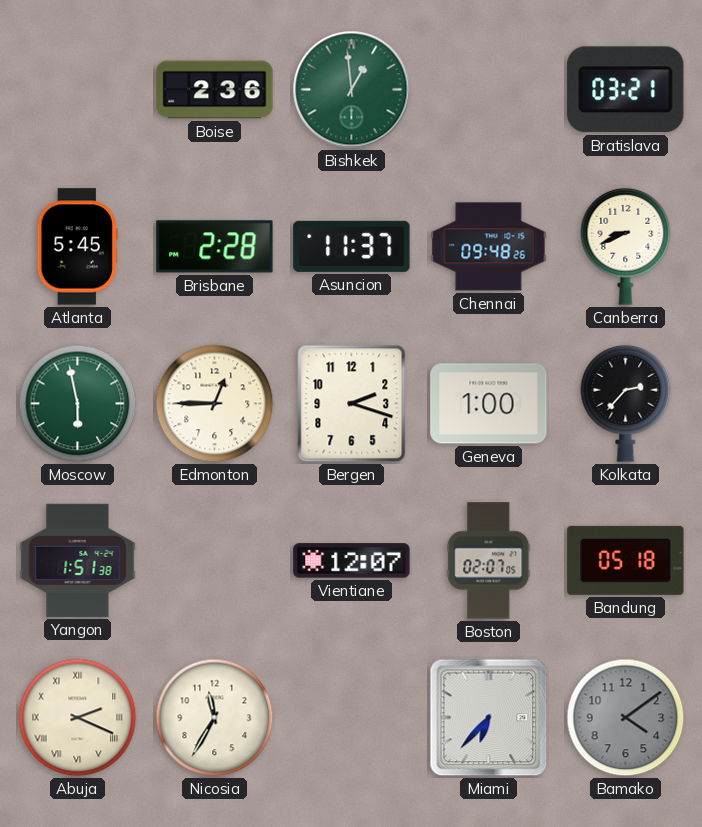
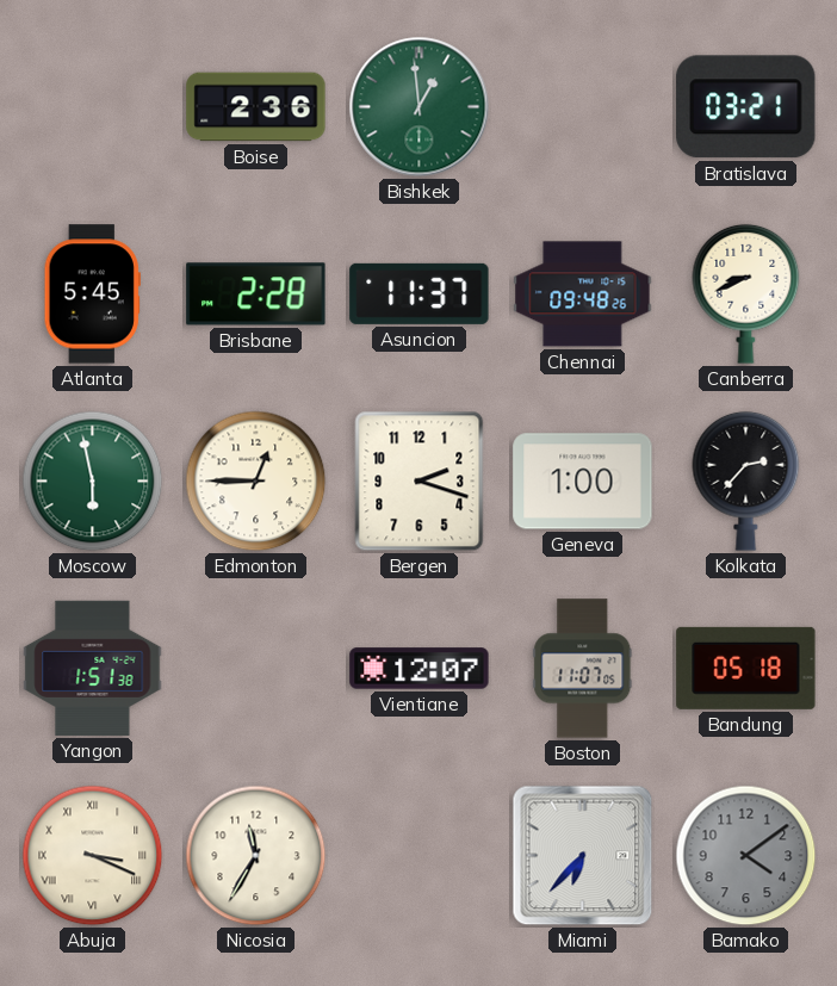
Boston: 02:07 -> 11:07
Abuja: 2:19 -> 3:19
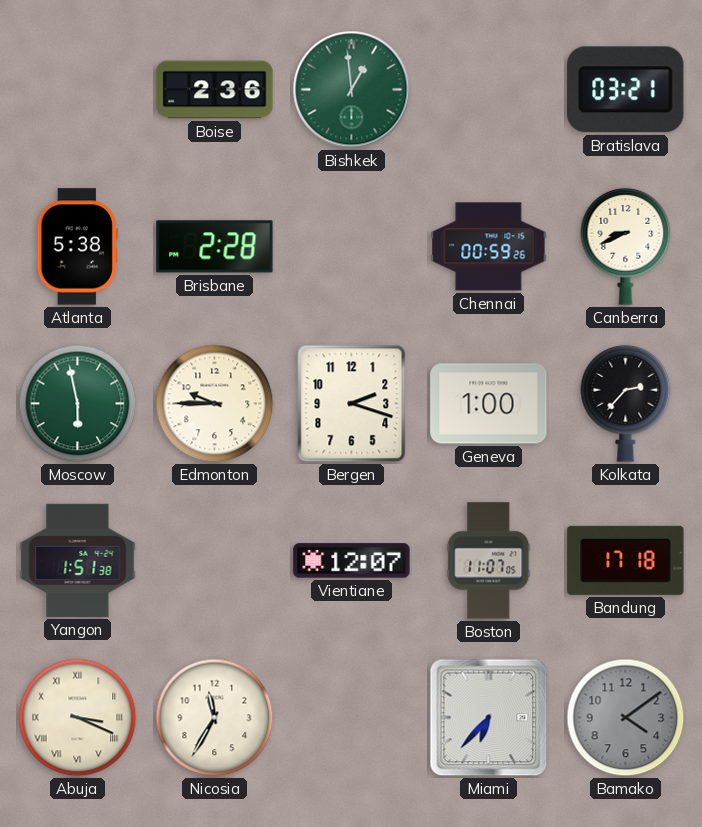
Atlanta: 5:45 -> 5:38
Asuncion: 11:37 -> none
Chennai: 09:48 -> 00:59
Edmonton: 12:45 -> 9:45
Bandung: 05:18 -> 17:18
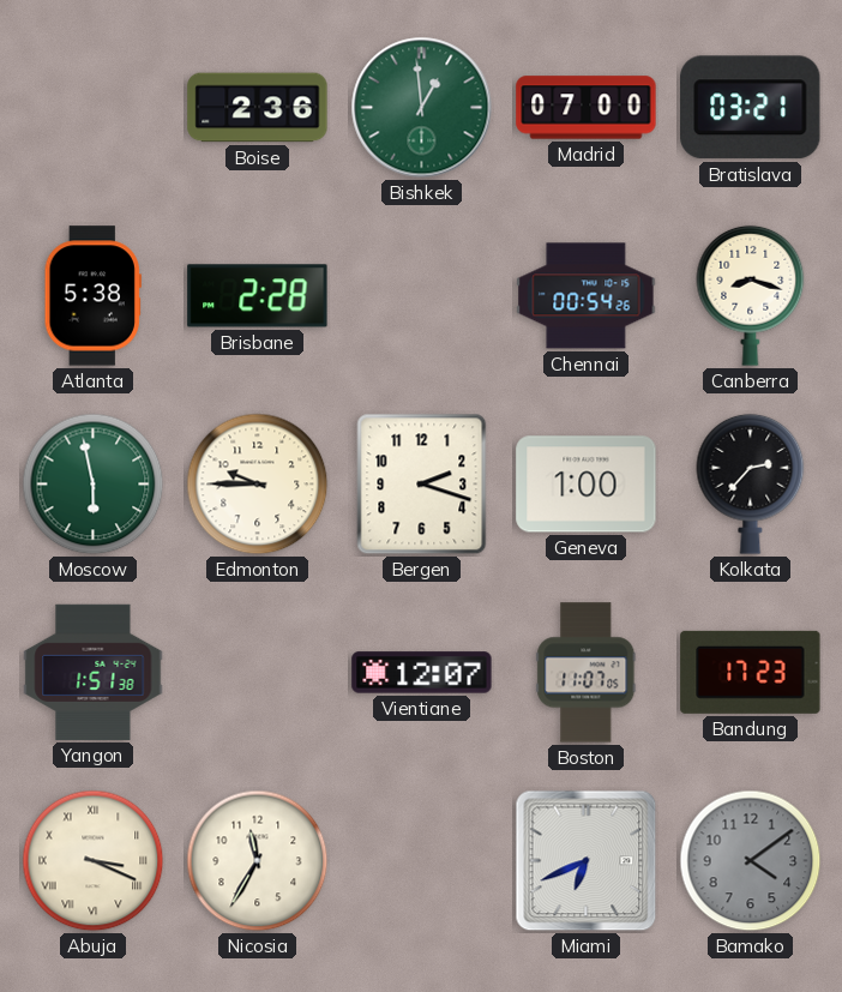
Madrid: none -> 07:00
Chennai: 00:59 -> 00:54
Canberra: 8:41 -> 8:18
Bandung: 17:18 -> 17:23
Miami: 6:37 -> 6:41
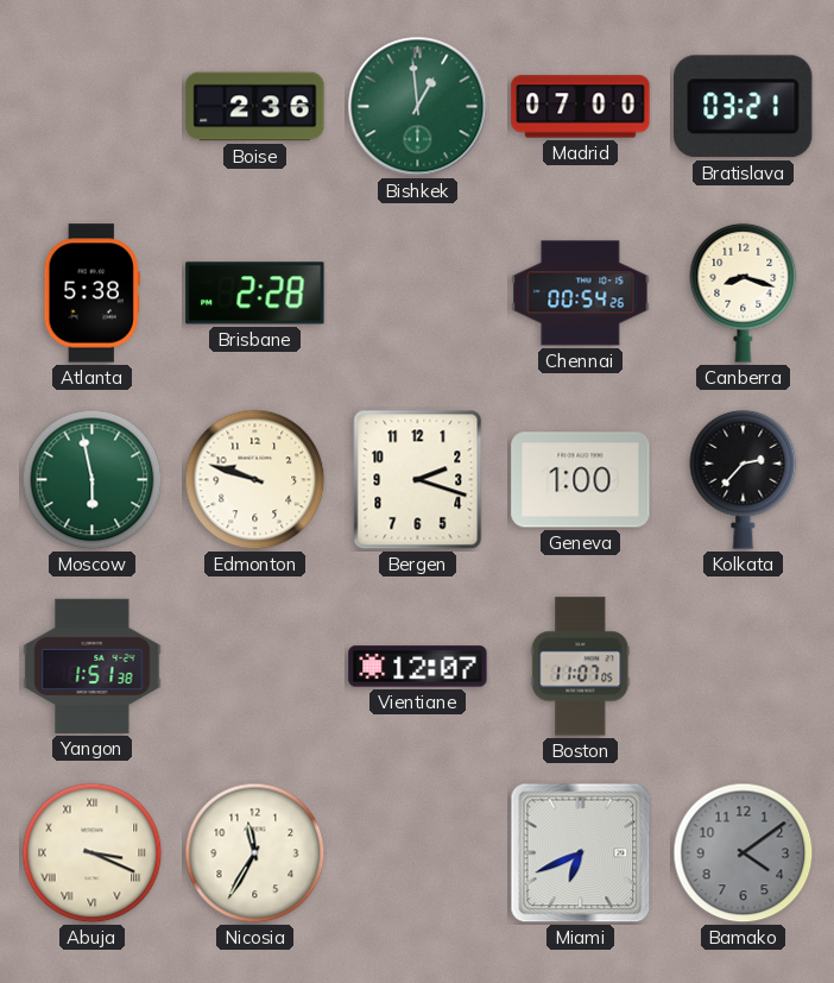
Edmonton: 9:45 -> 9:48
Bandung: 17:23 -> none
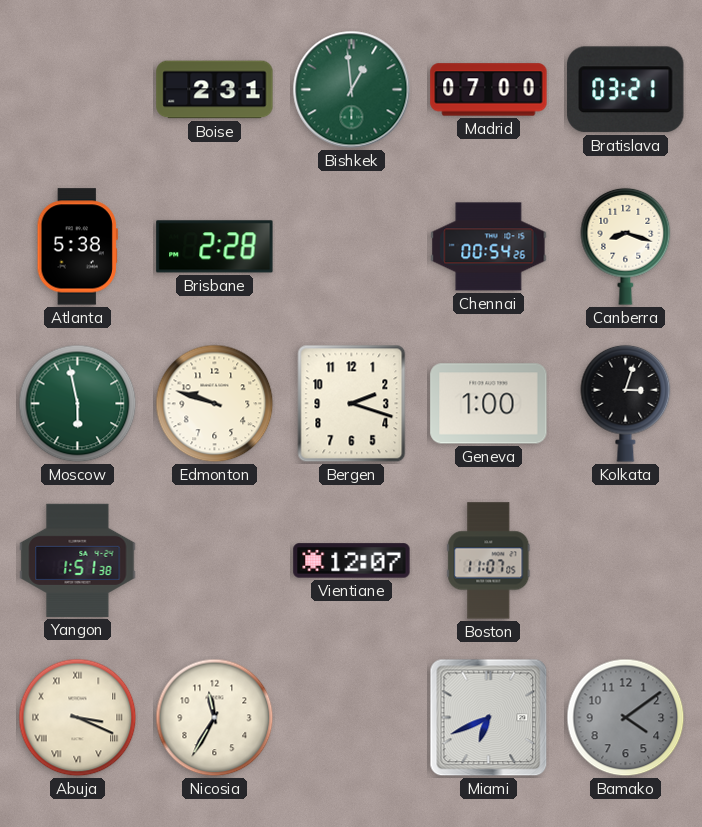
Boise: 2:36 -> 2:31
Kolkata: 2:37 -> 3:03
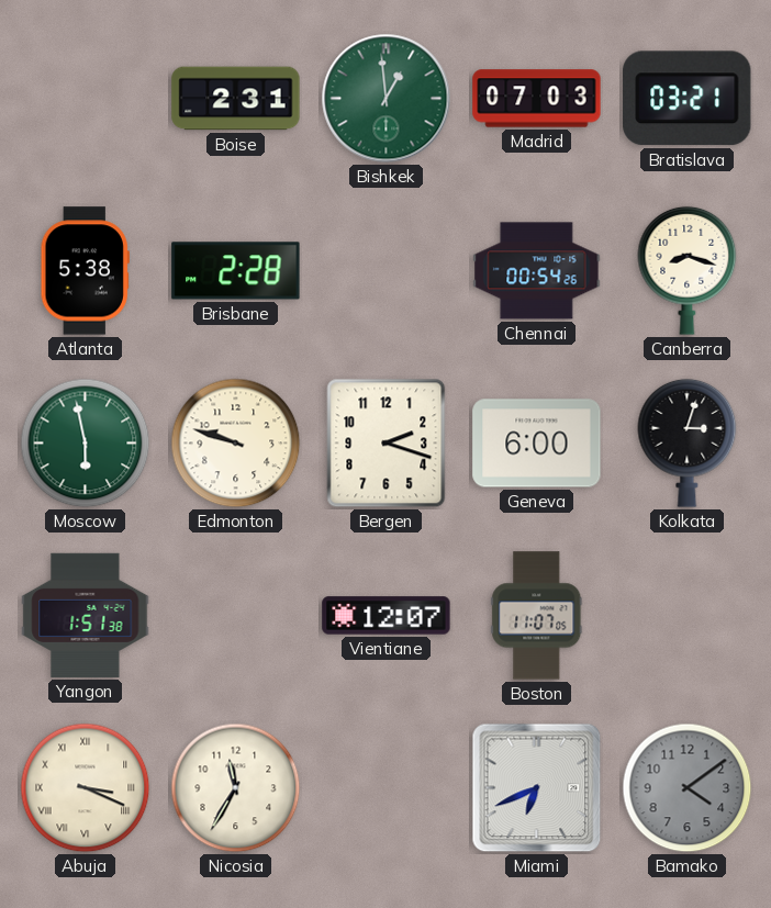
Madrid: 07:00 -> 07:03
Geneva: 1:00 -> 6:00
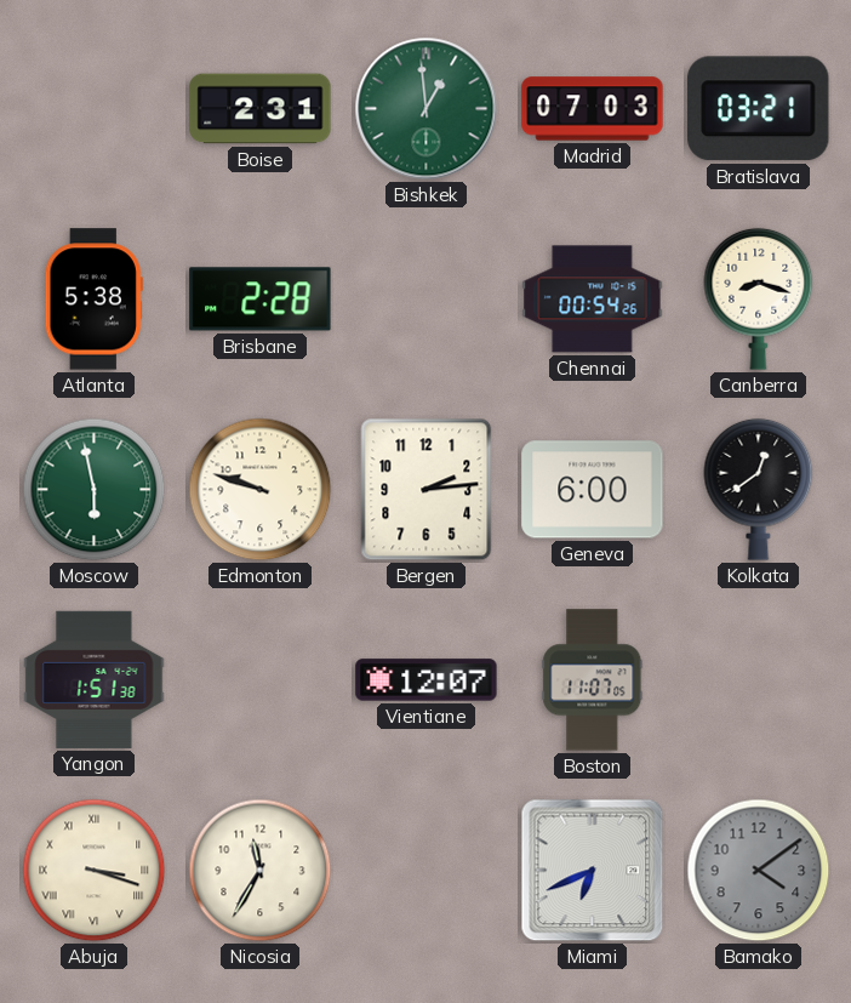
Bergen: 2:18 -> 2:14
Kolkata: 3:03 -> 12:39
Abuja: 3:19 -> 3:18
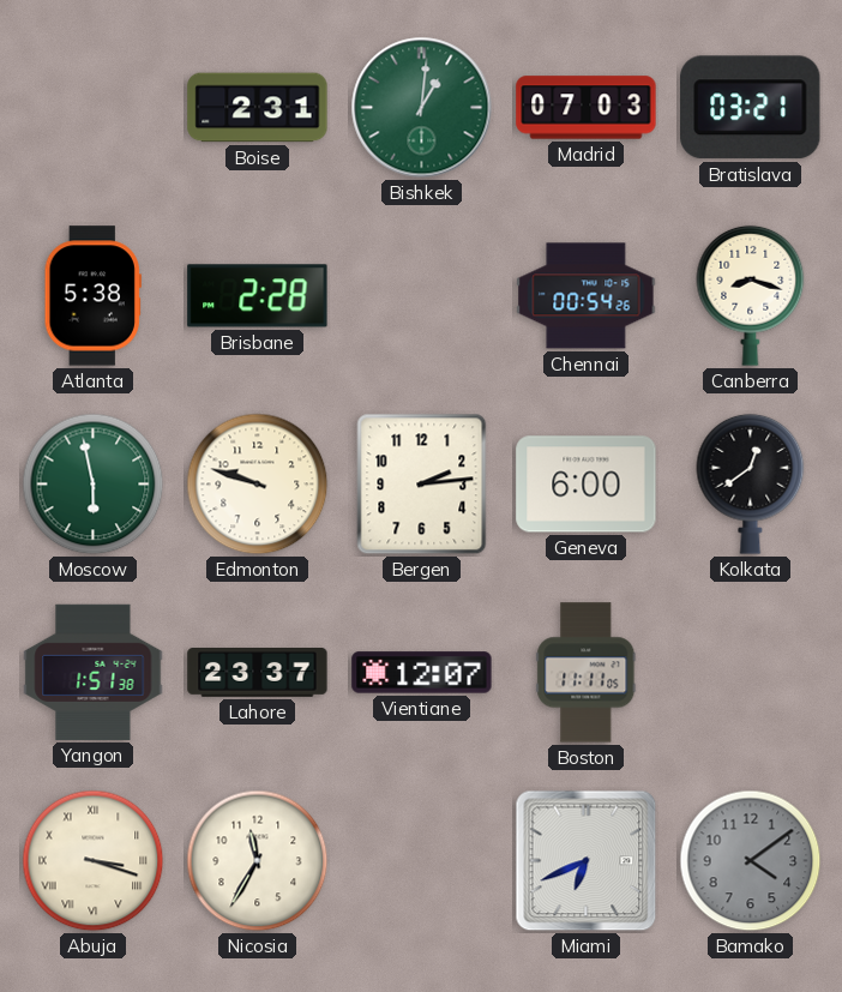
Bishkek: 12:59 -> 1:01
Lahore: none -> 23:37
Boston: 11:07 -> 11:11
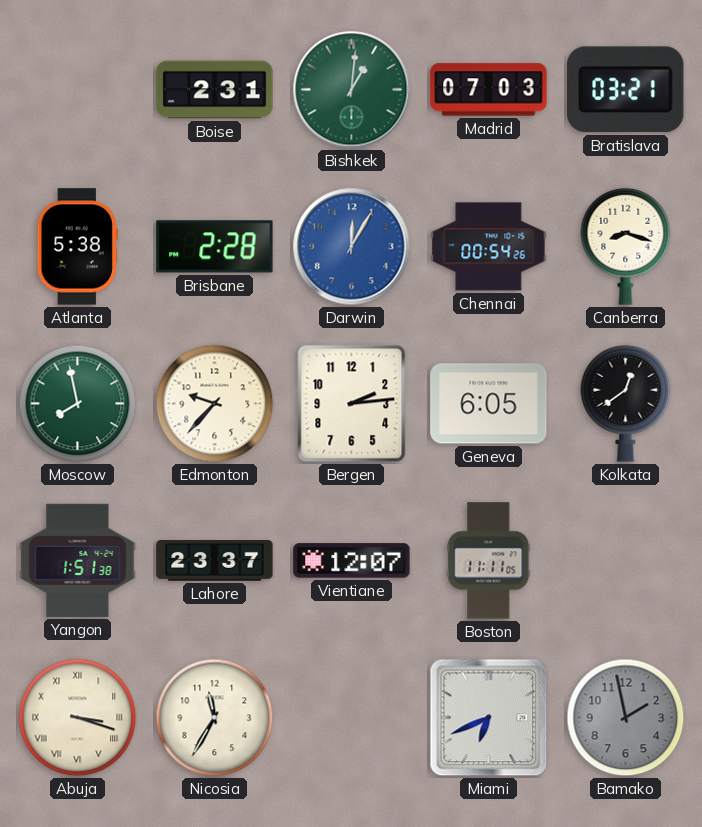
Darwin: none -> 12:05
Moscow: 5:58 -> 7:58
Edmonton: 9:48 -> 9:37
Geneva: 6:00 -> 6:05
Bamako: 4:09 -> 1:58
